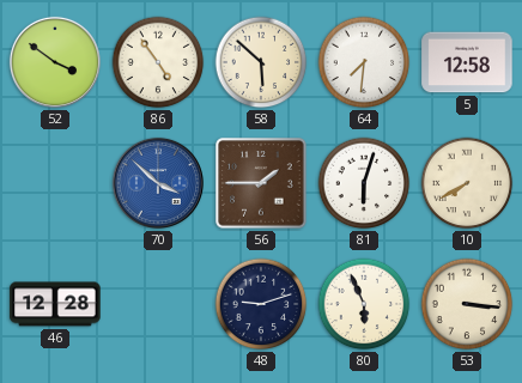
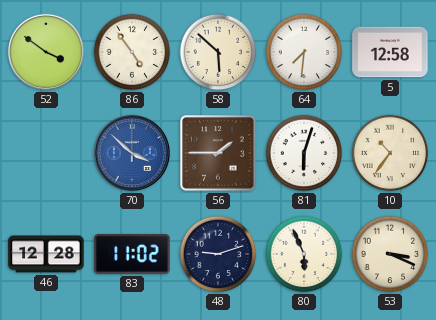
10: 7:40 -> 10:36
83: none -> 11:02
53: 3:16 -> 3:19
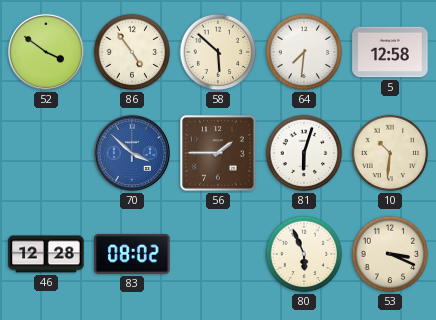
10: 10:36 -> 10:31
83: 11:02 -> 08:02
48: 9:12 -> none
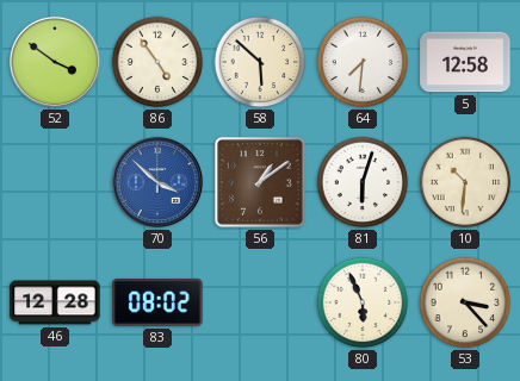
56: 1:45 -> 1:09
53: 3:19 -> 3:23
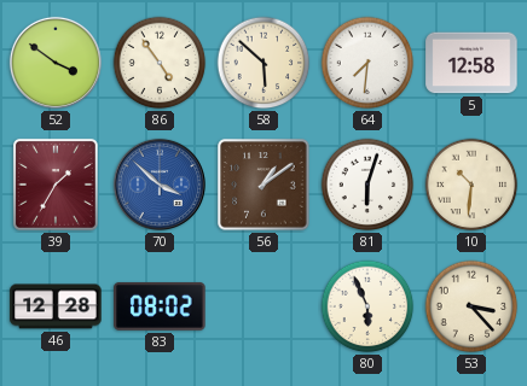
39: none -> 1:35
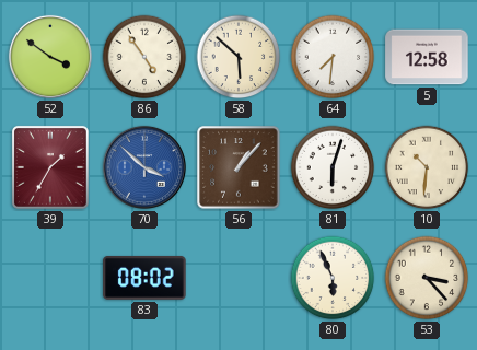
56: 1:09 -> 1:07
46: 12:28 -> none
